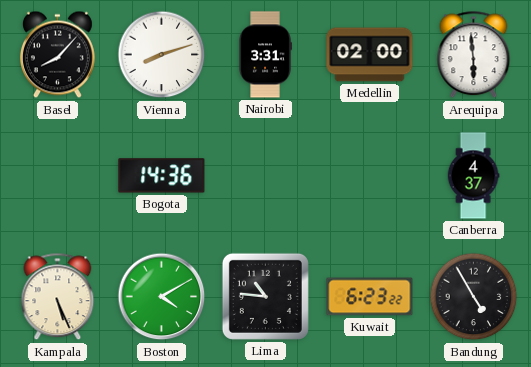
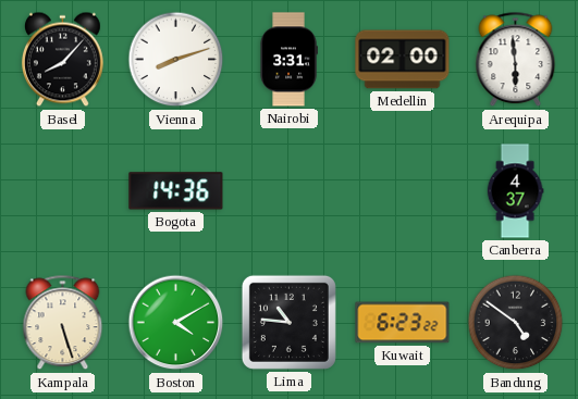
Kampala: 5:26 -> 5:27
Bandung: 4:55 -> 4:51
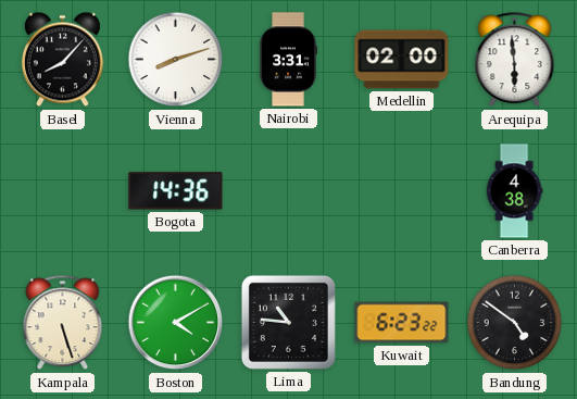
Canberra: 4:37 -> 4:38
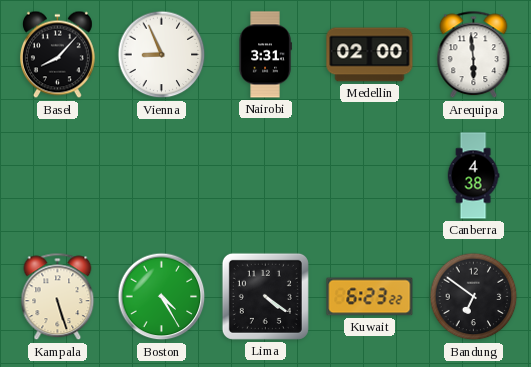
Vienna: 8:12 -> 8:56
Bogota: 14:36 -> none
Boston: 4:10 -> 4:25
Lima: 10:46 -> 4:21
Bandung: 4:51 -> 6:51
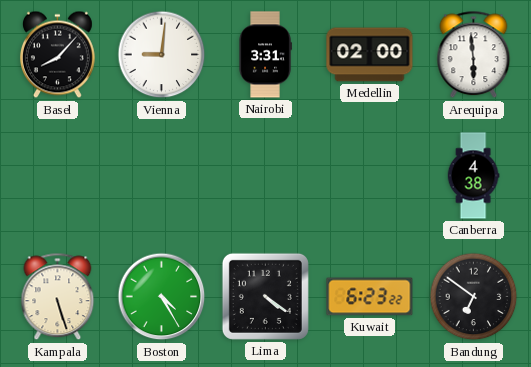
Vienna: 8:56 -> 9:01
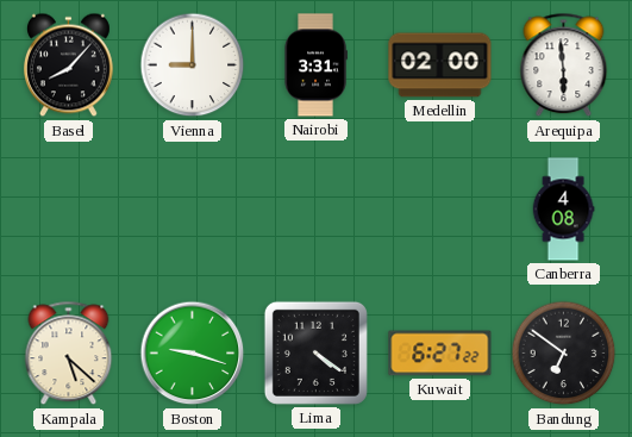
Vienna: 9:01 -> 9:00
Canberra: 4:38 -> 4:08
Kampala: 5:27 -> 5:22
Boston: 4:25 -> 9:18
Kuwait: 6:23 -> 6:27
